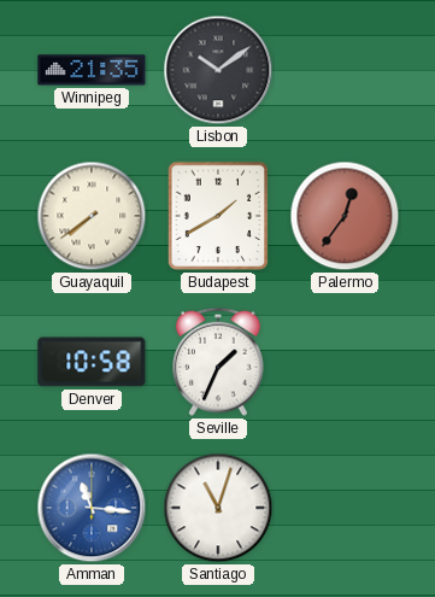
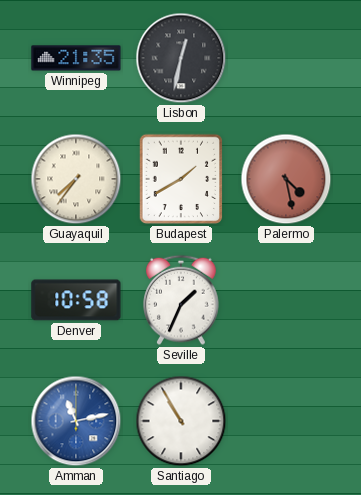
Lisbon: 10:09 -> 12:32
Guayaquil: 7:39 -> 7:36
Palermo: 12:36 -> 4:28
Amman: 11:16 -> 11:13
Santiago: 11:03 -> 10:55
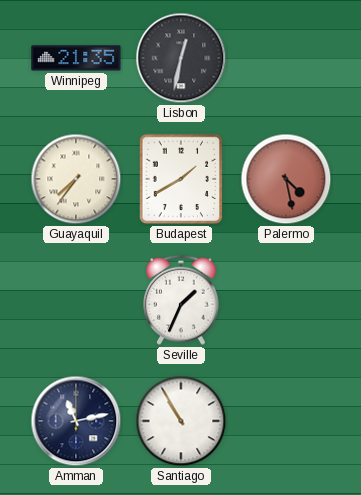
Denver: 10:58 -> none
Amman dial: blue -> navy
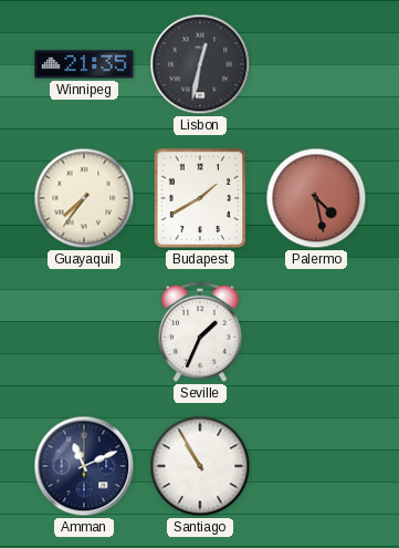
Amman: 11:13 -> 11:11
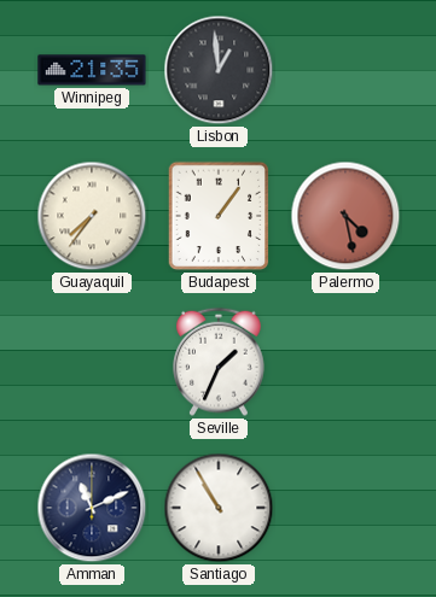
Lisbon: 12:32 -> 12:59
Budapest: 1:40 -> 1:06
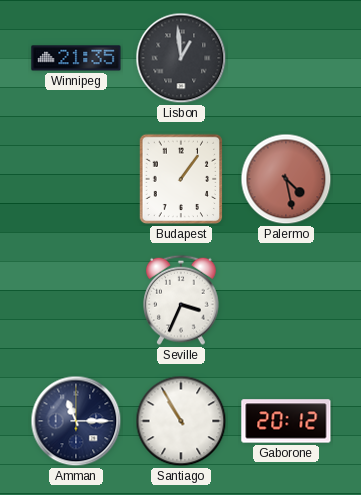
Guayaquil: 7:36 -> none
Seville: 1:34 -> 3:34
Amman: 11:11 -> 11:15
Gaborone: none -> 20:12
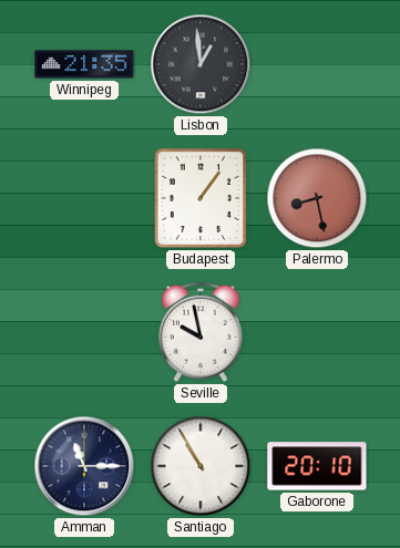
Palermo: 4:28 -> 8:28
Seville: 3:34 -> 9:58
Gaborone: 20:12 -> 20:10
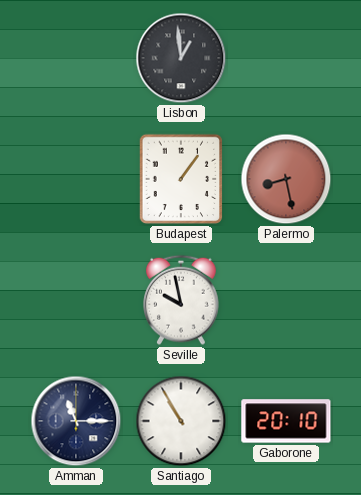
Winnipeg: 21:35 -> none
